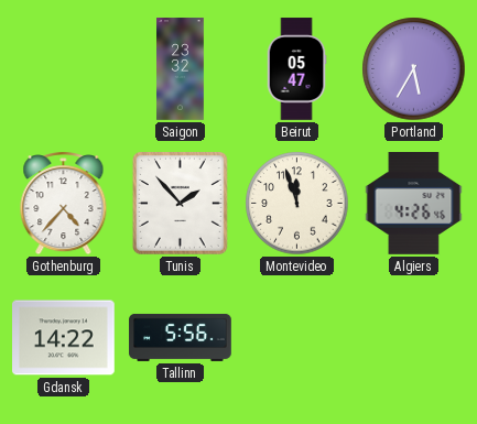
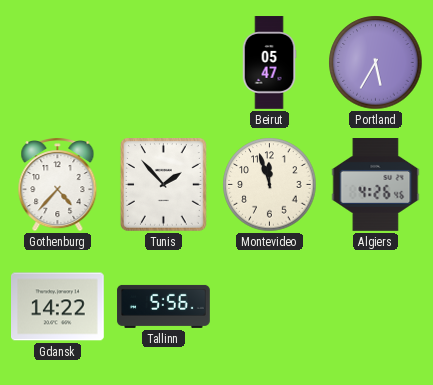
Saigon: 23:32 -> none
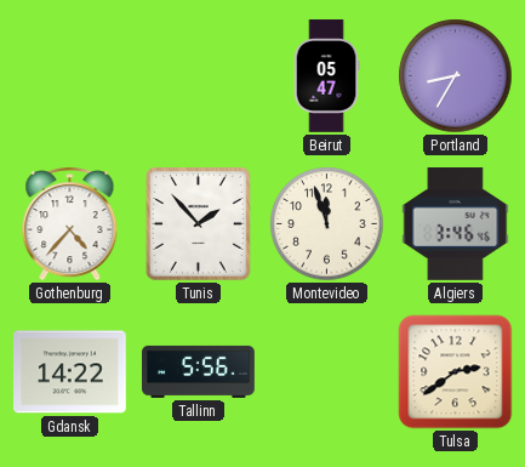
Portland: 5:35 -> 8:35
Algiers: 4:26 -> 3:46
Tulsa: none -> 2:39
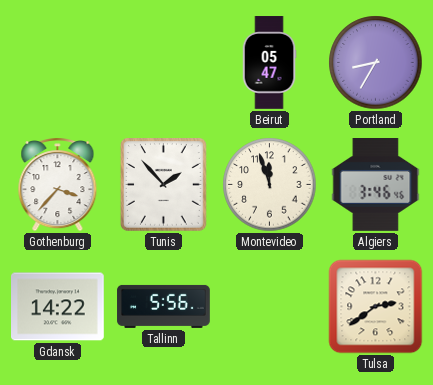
Gothenburg: 4:37 -> 3:37
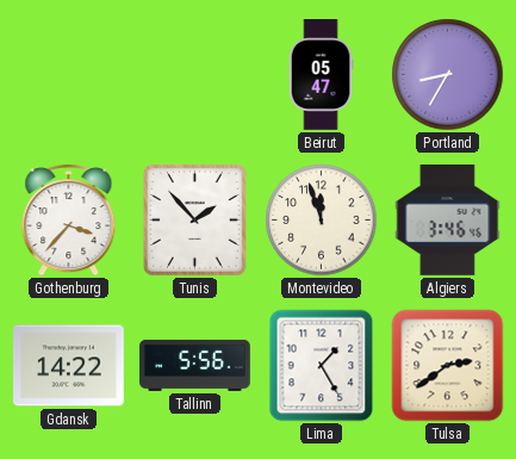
Lima: none -> 1:25
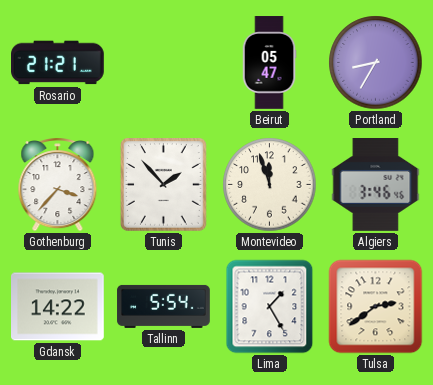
Rosario: none -> 21:21
Tallinn: 5:56 -> 5:54
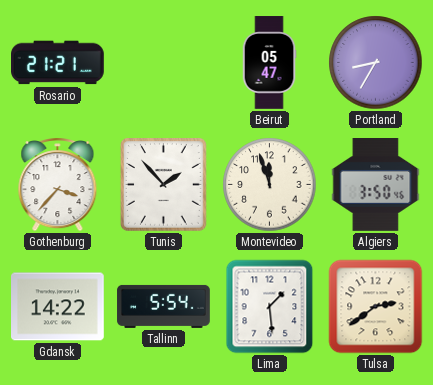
Algiers: 3:46 -> 3:50
Lima: 1:25 -> 1:29
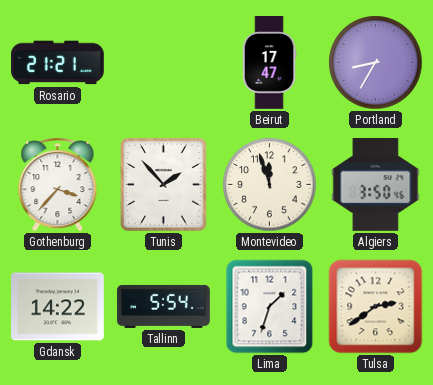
Beirut: 05:47 -> 17:47
Lima: 1:29 -> 1:33
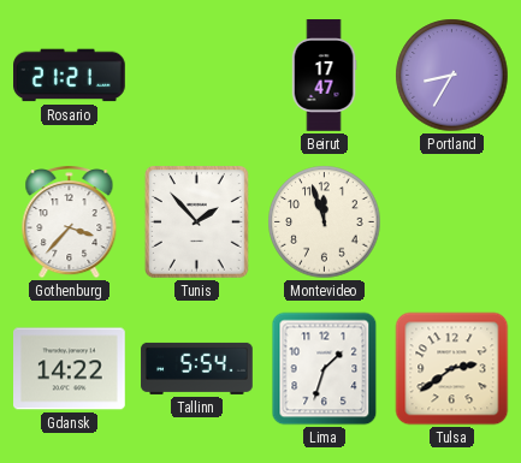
Algiers: 3:50 -> none
